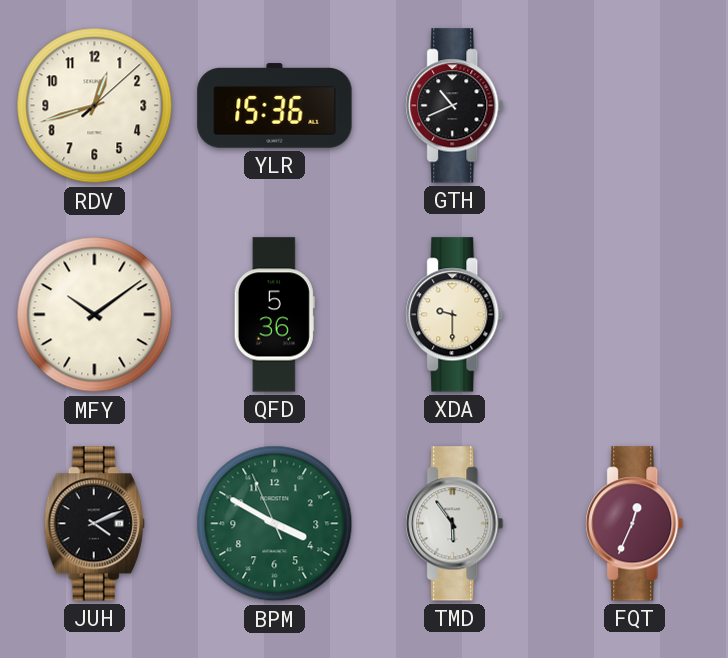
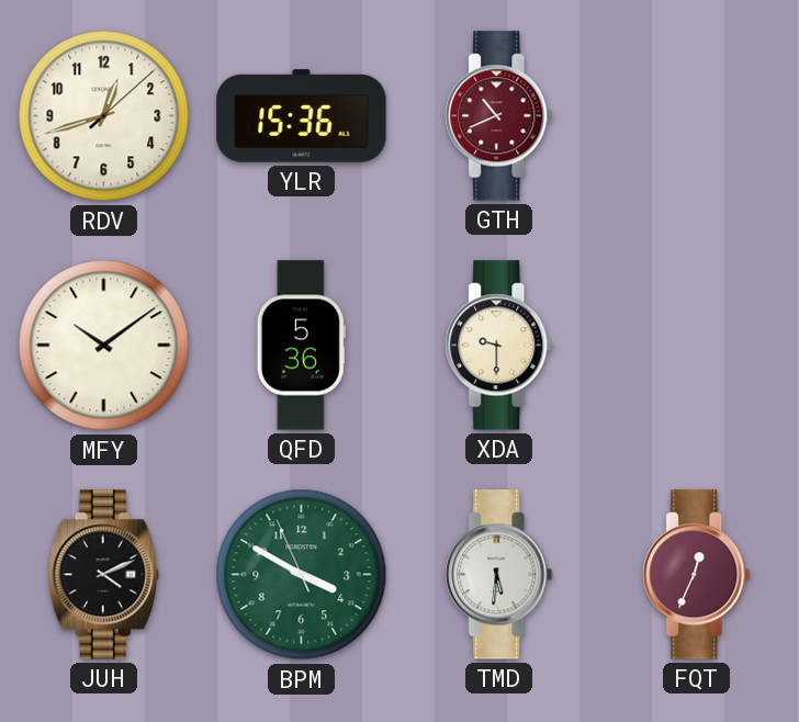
GTH dial: black -> burgundy
TMD: 5:54 -> 5:31
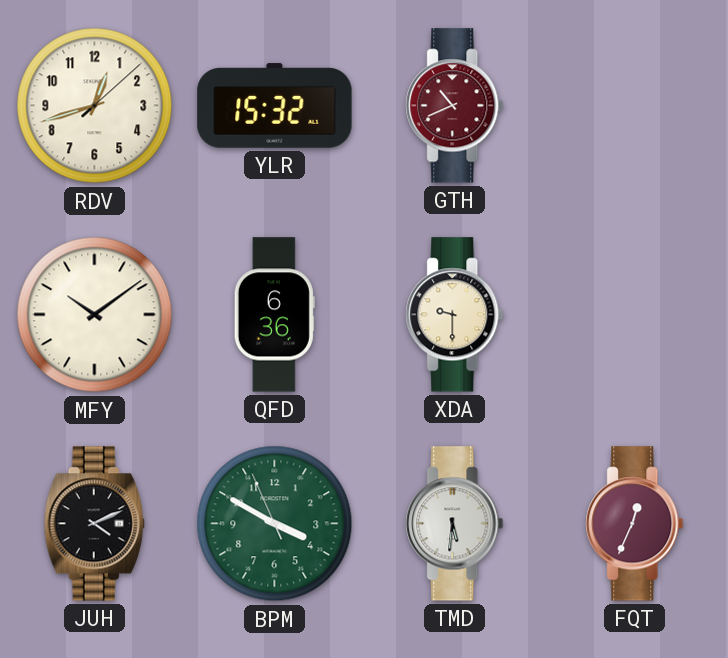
YLR: 15:36 -> 15:32
QFD: 5:36 -> 6:36
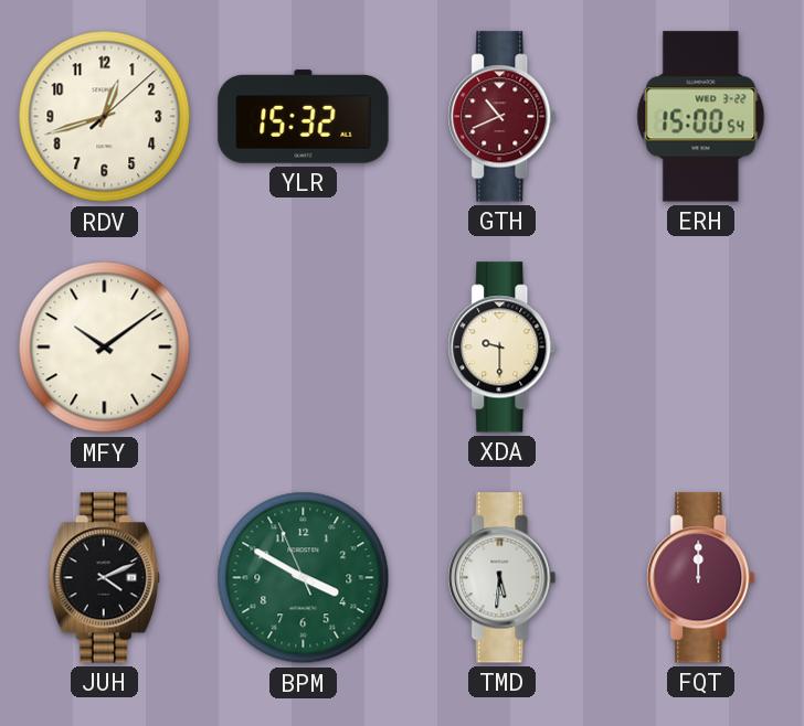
ERH: none -> 15:00
QFD: 6:36 -> none
FQT: 12:34 -> 12:00
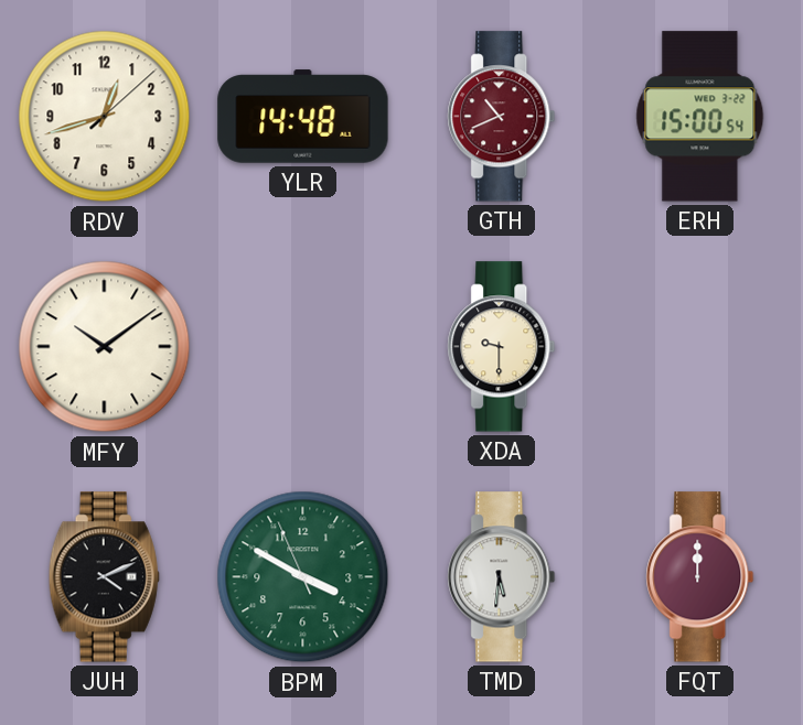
YLR: 15:32 -> 14:48
